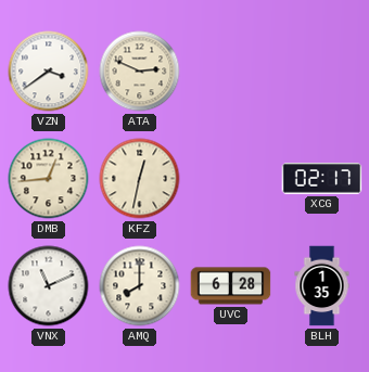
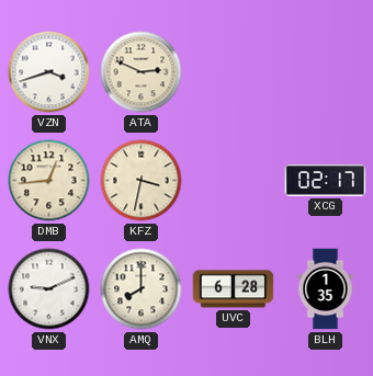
VZN: 3:39 -> 3:42
KFZ: 12:32 -> 3:32
VNX: 11:11 -> 9:11
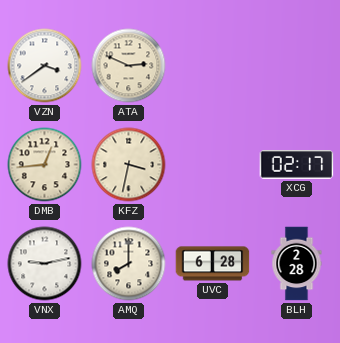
VZN: 3:42 -> 3:39
VNX: 9:11 -> 9:13
BLH: 1:35 -> 2:28
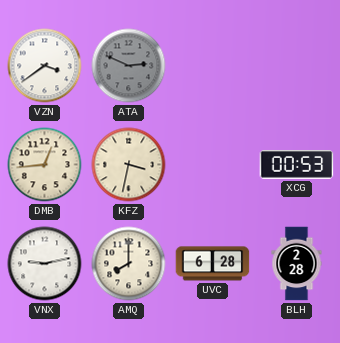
ATA dial: cream -> grey
XCG: 02:17 -> 00:53
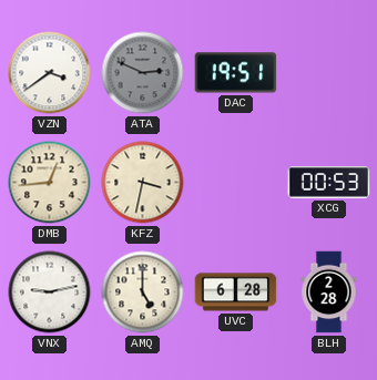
DAC: none -> 19:51
AMQ: 8:00 -> 5:00
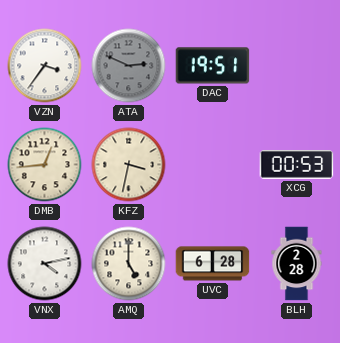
VZN: 3:39 -> 3:36
VNX: 9:13 -> 4:13
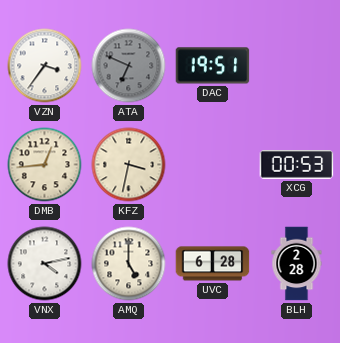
ATA: 2:49 -> 6:49
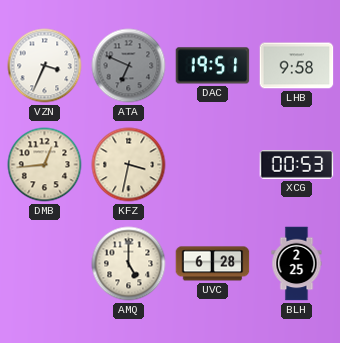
VZN: 3:36 -> 3:34
LHB: none -> 9:58
VNX: 4:13 -> none
BLH: 2:28 -> 2:25
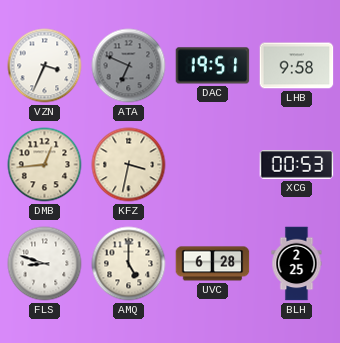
FLS: none -> 8:48
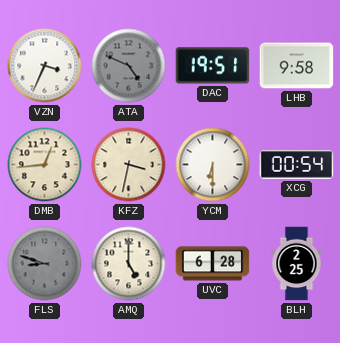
ATA: 6:49 -> 4:49
YCM: none -> 6:30
XCG: 00:53 -> 00:54
FLS dial: white -> grey
